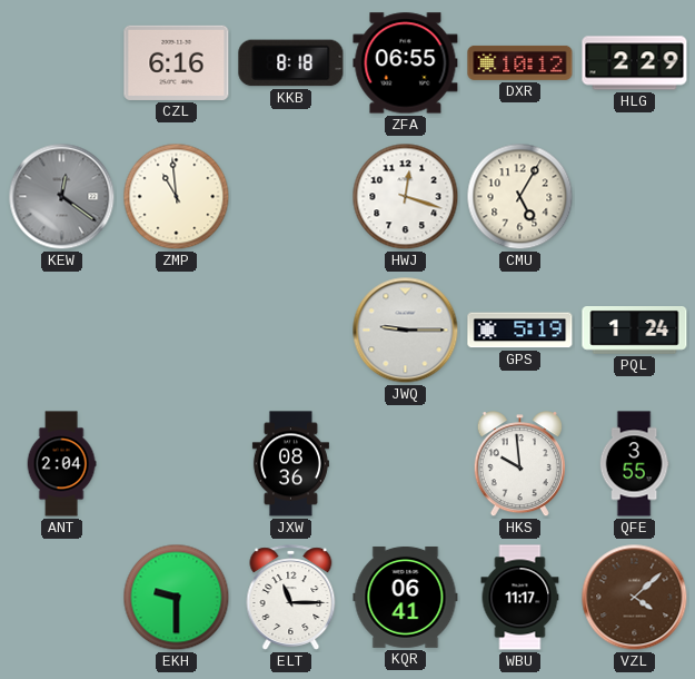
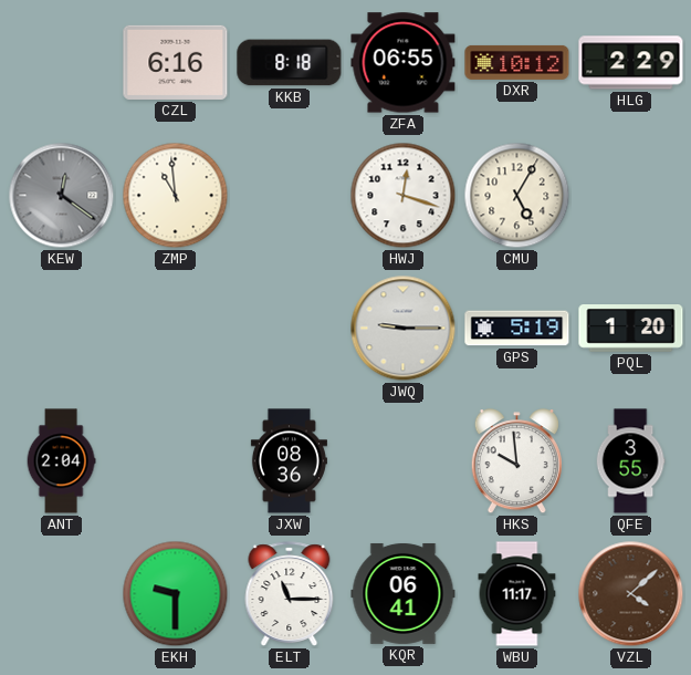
PQL: 1:24 -> 1:20
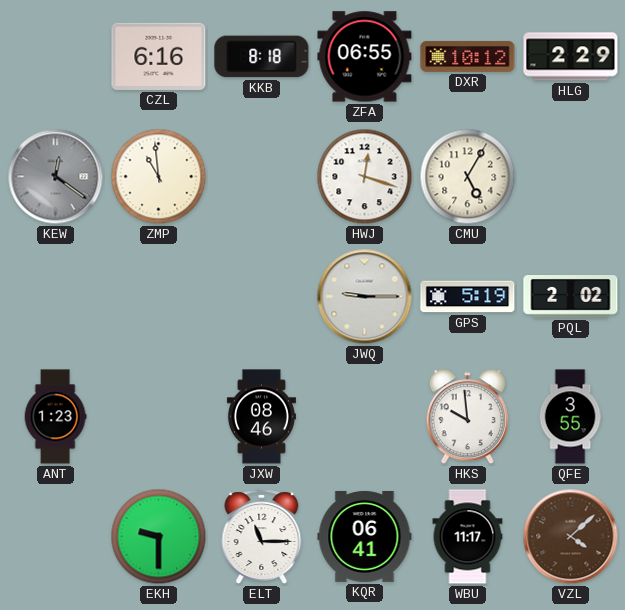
PQL: 1:20 -> 2:02
ANT: 2:04 -> 1:23
JXW: 08:36 -> 08:46
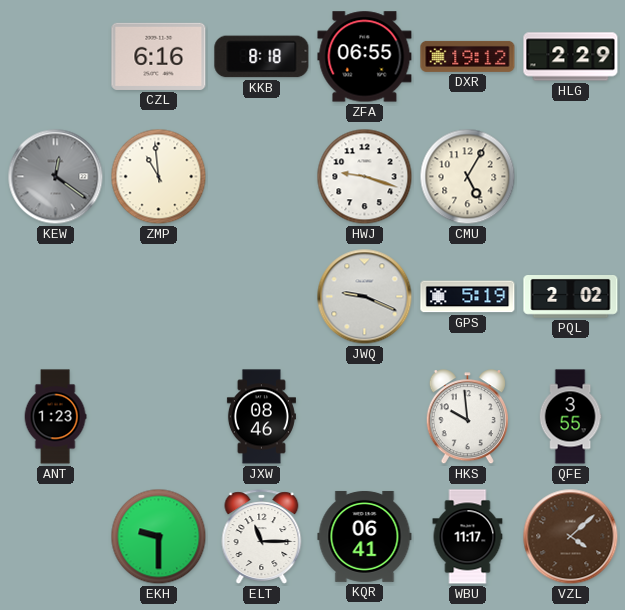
DXR: 10:12 -> 19:12
HWJ: 12:18 -> 9:18
JWQ: 9:15 -> 9:19
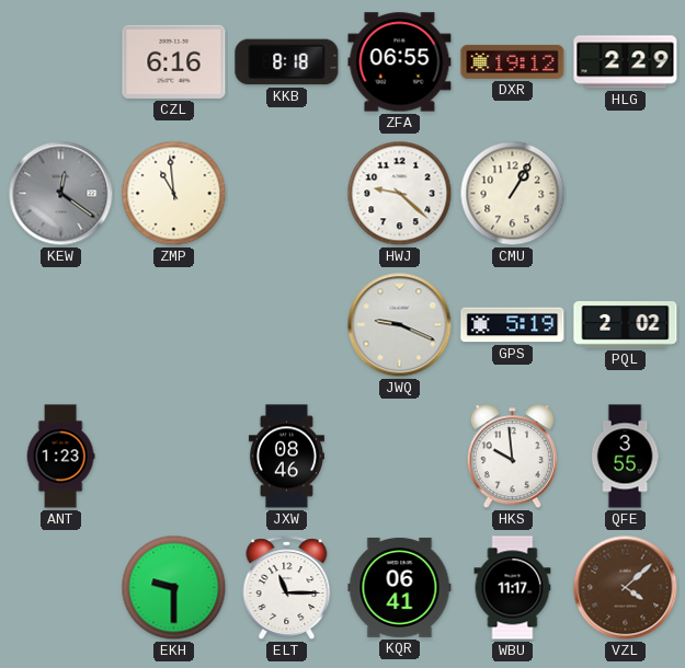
HWJ: 9:18 -> 9:22
CMU: 5:05 -> 1:05
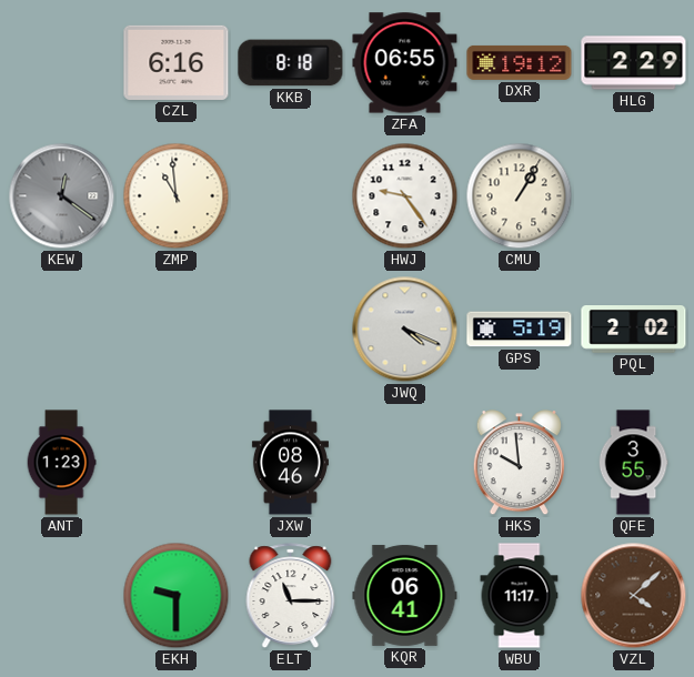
HWJ: 9:22 -> 9:24
JWQ: 9:19 -> 4:19
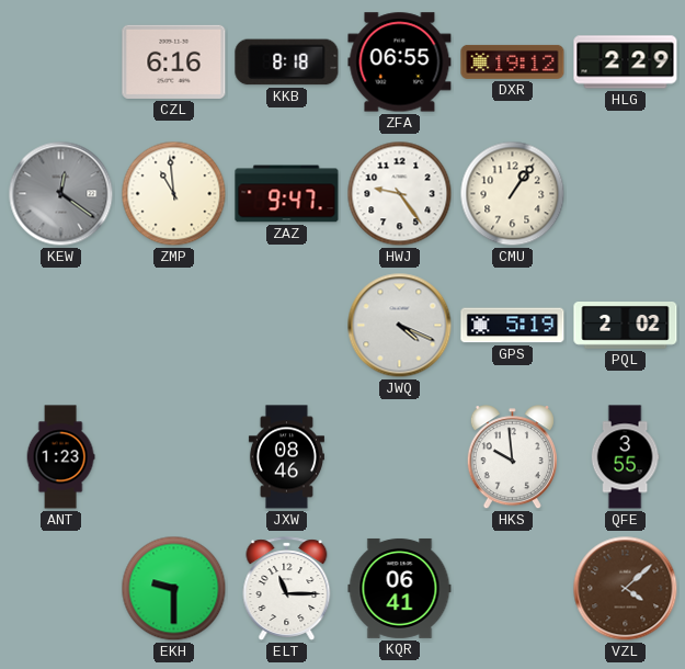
ZAZ: none -> 9:47
CMU: 1:05 -> 1:06
WBU: 11:17 -> none
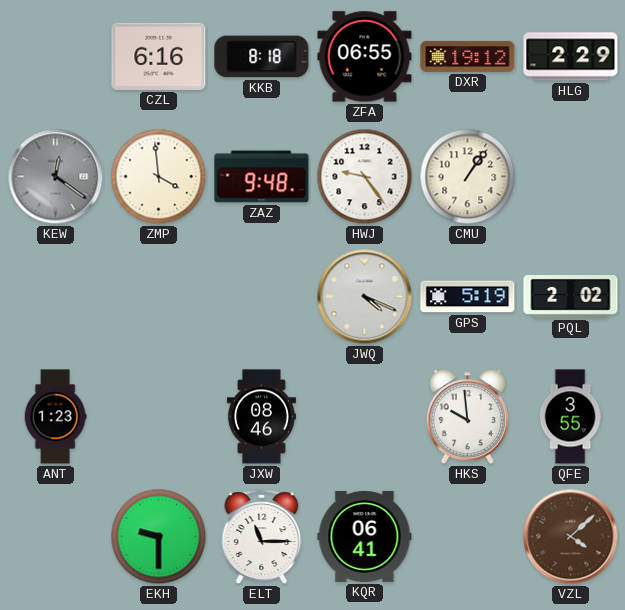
ZMP: 10:59 -> 3:59
ZAZ: 9:47 -> 9:48
